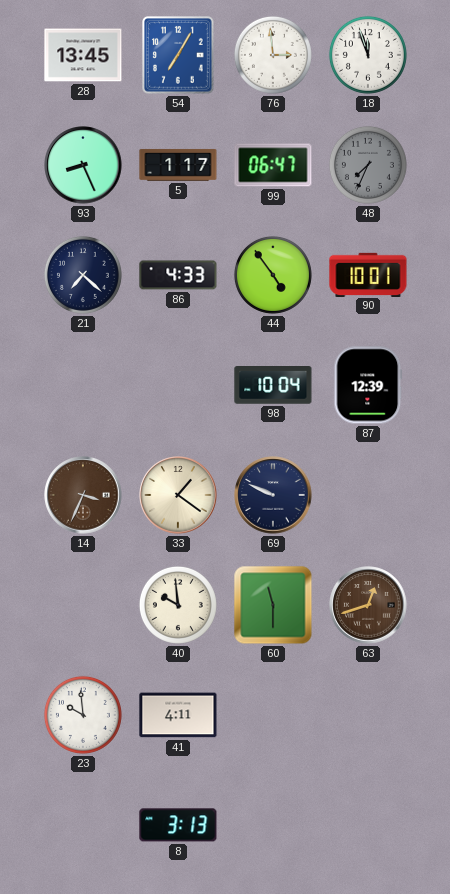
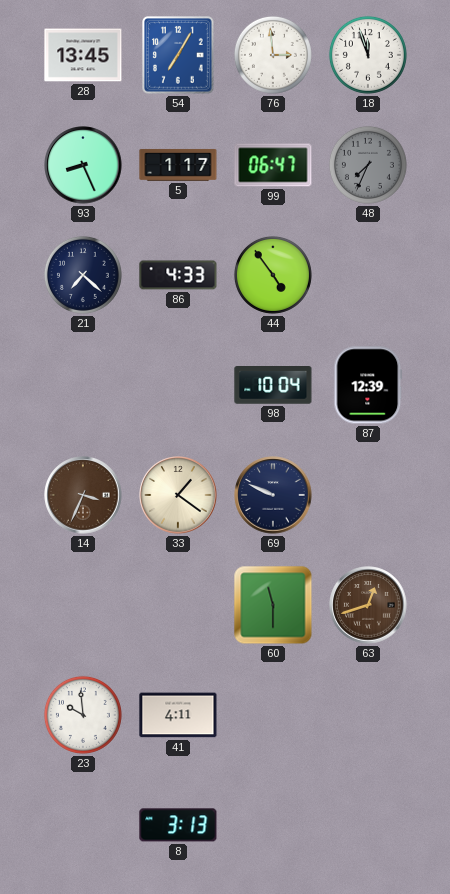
90: 10:01 -> none
40: 9:59 -> none
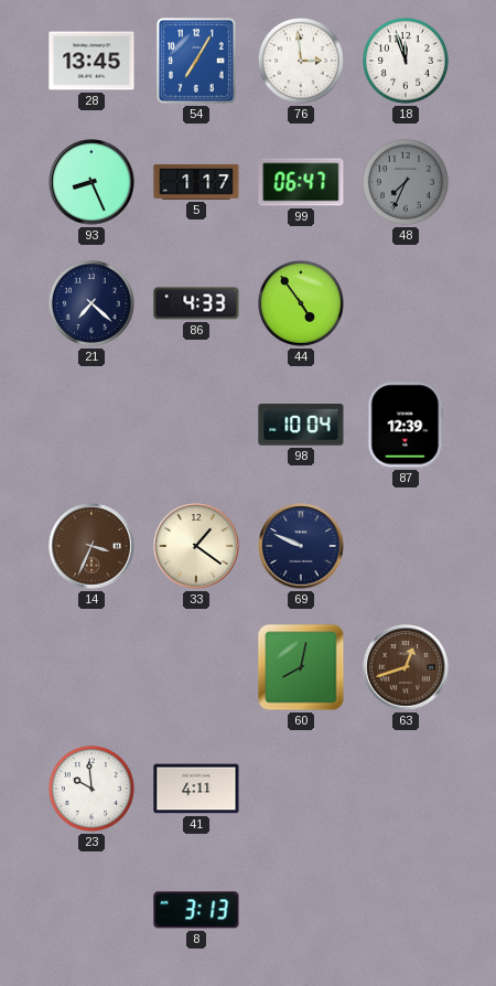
60: 11:30 -> 8:02
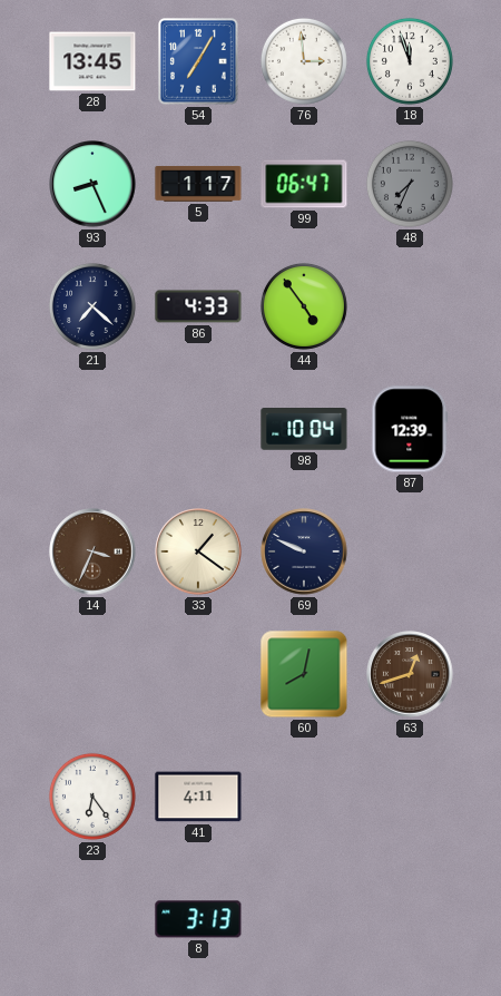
23: 9:59 -> 6:24
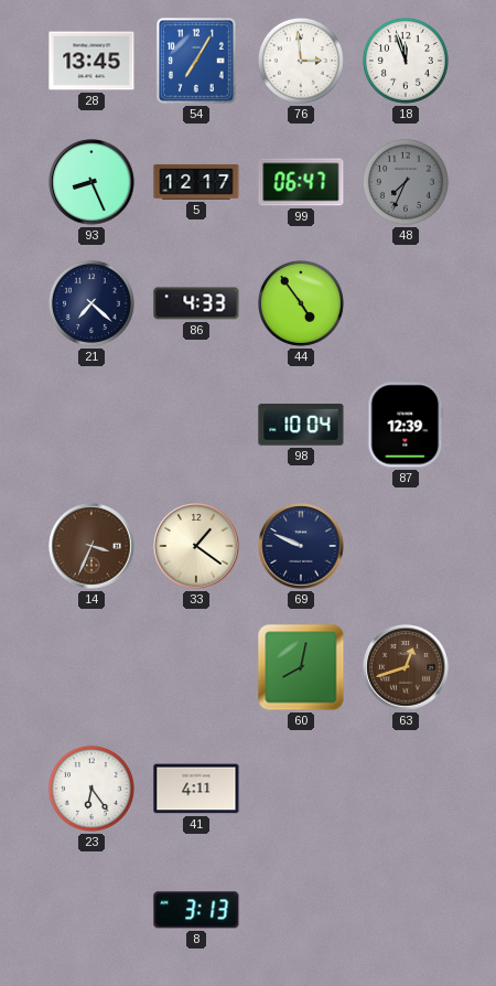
5: 1:17 -> 12:17
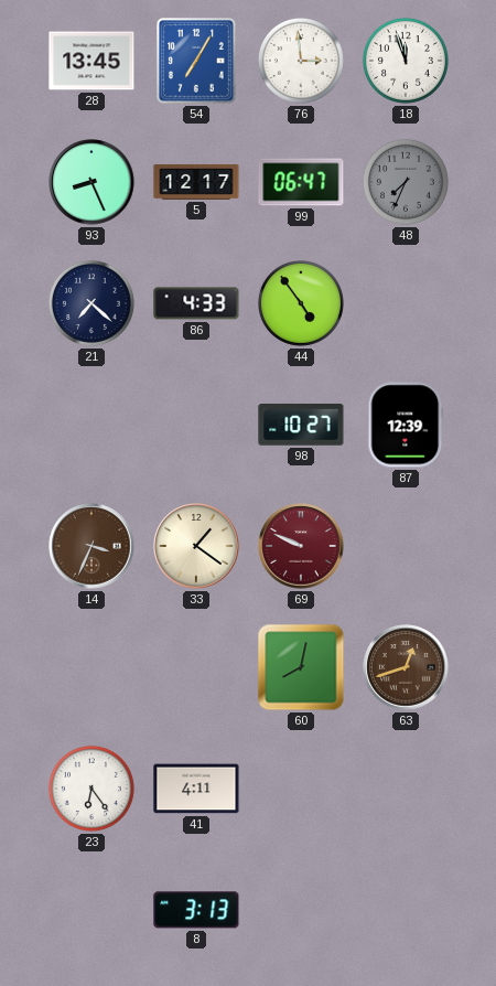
98: 10:04 -> 10:27
69 dial: navy -> burgundy
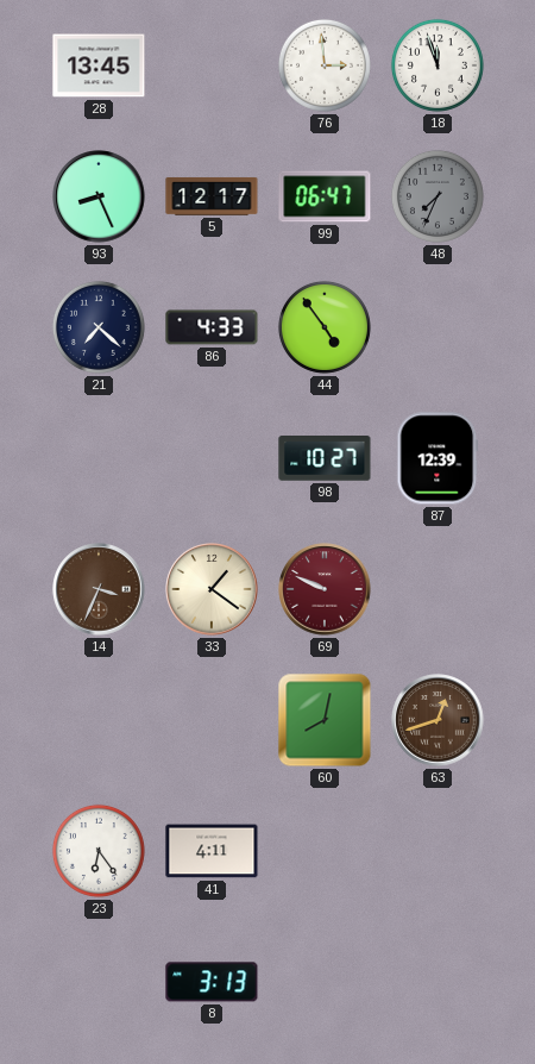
54: 7:05 -> none
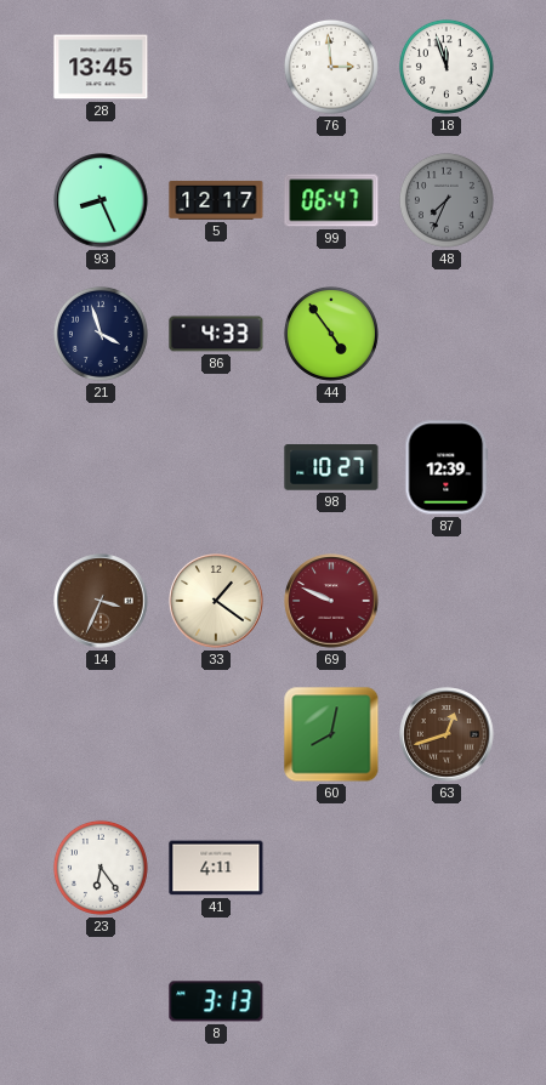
21: 7:22 -> 3:57
